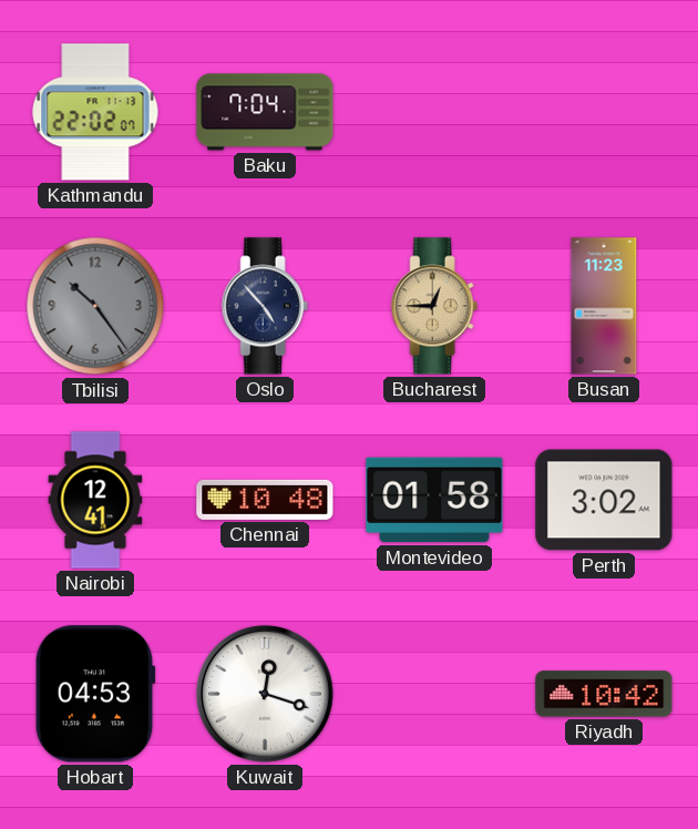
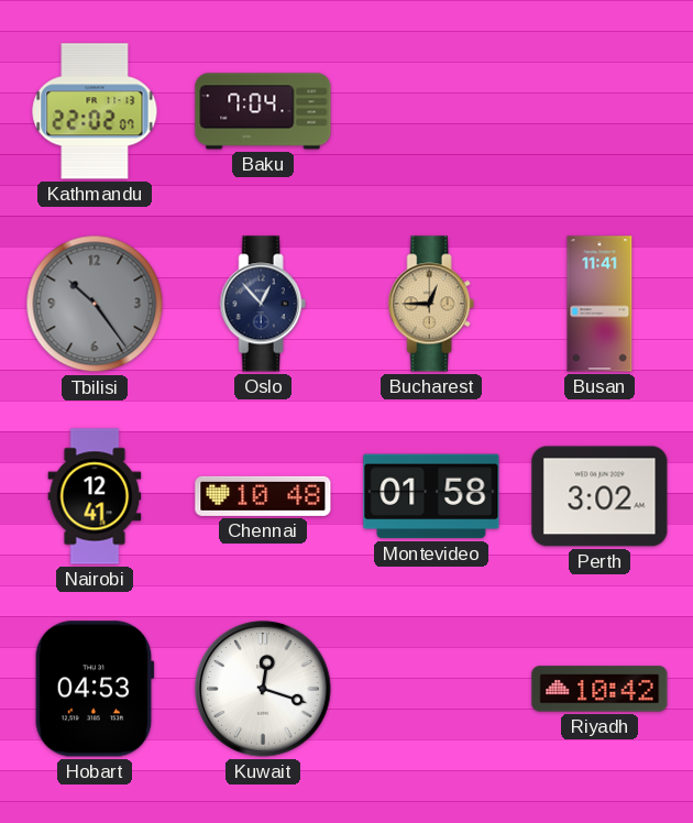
Oslo: 4:53 -> 12:53
Busan: 11:23 -> 11:41
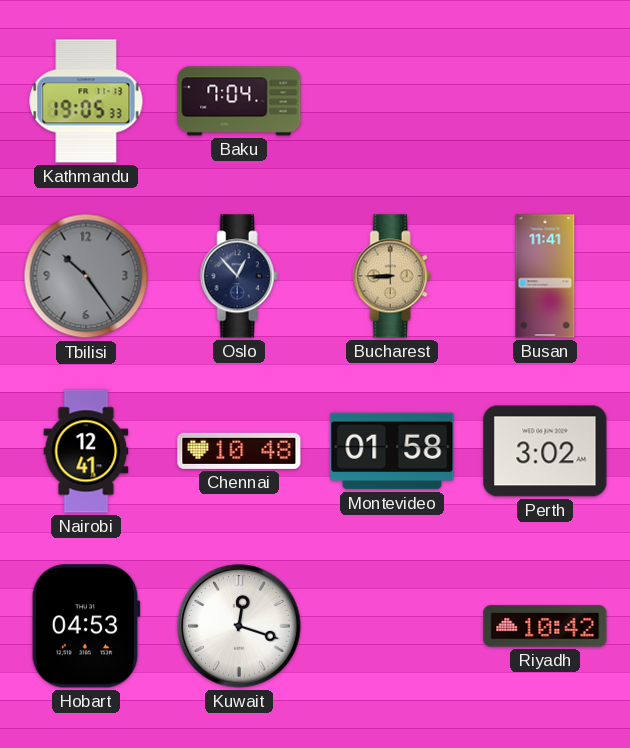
Kathmandu: 22:02 -> 19:05
Bucharest: 12:45 -> 8:45
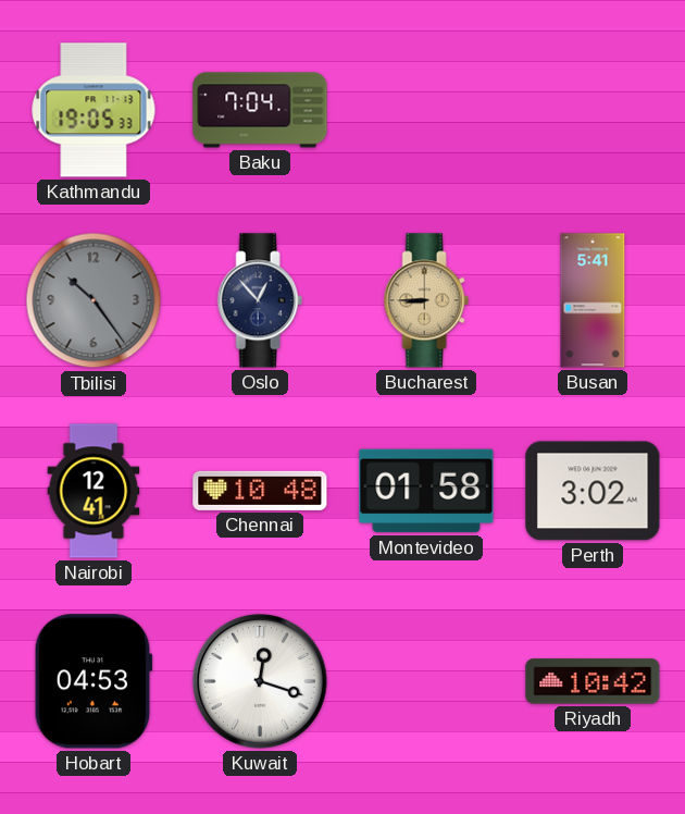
Busan: 11:41 -> 5:41
